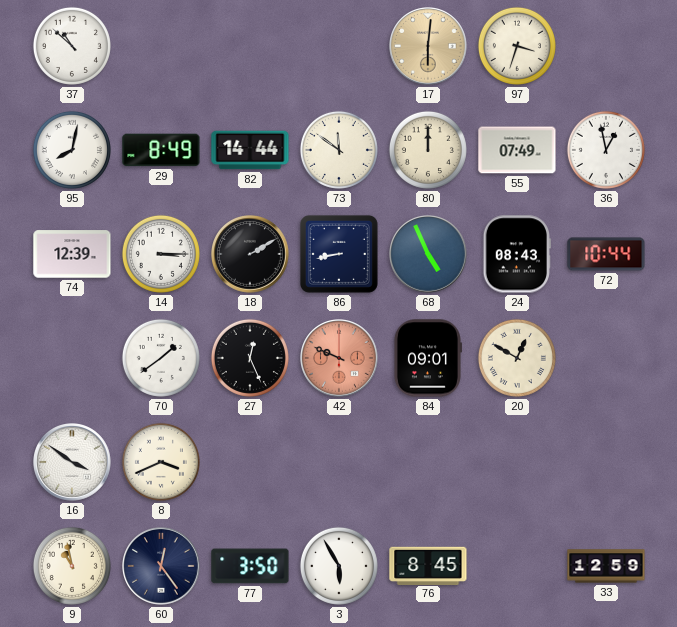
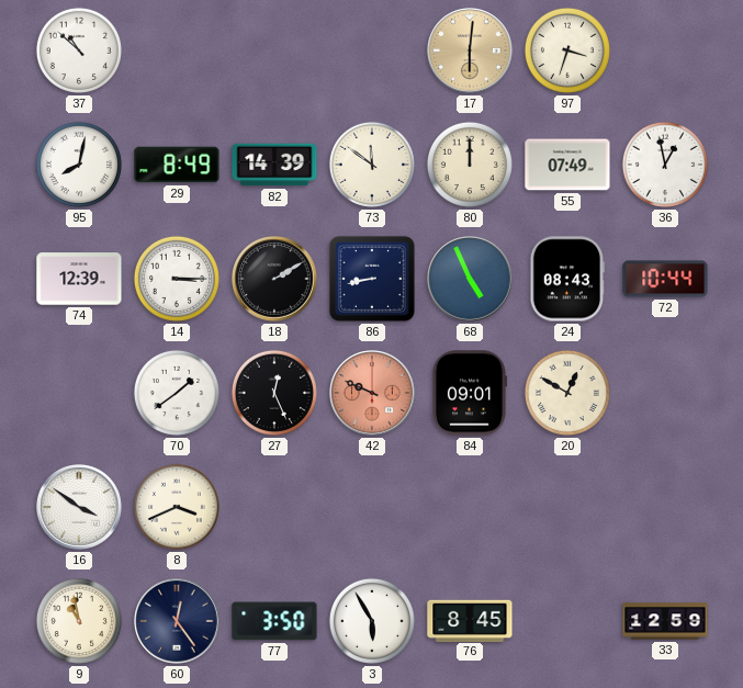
82: 14:44 -> 14:39
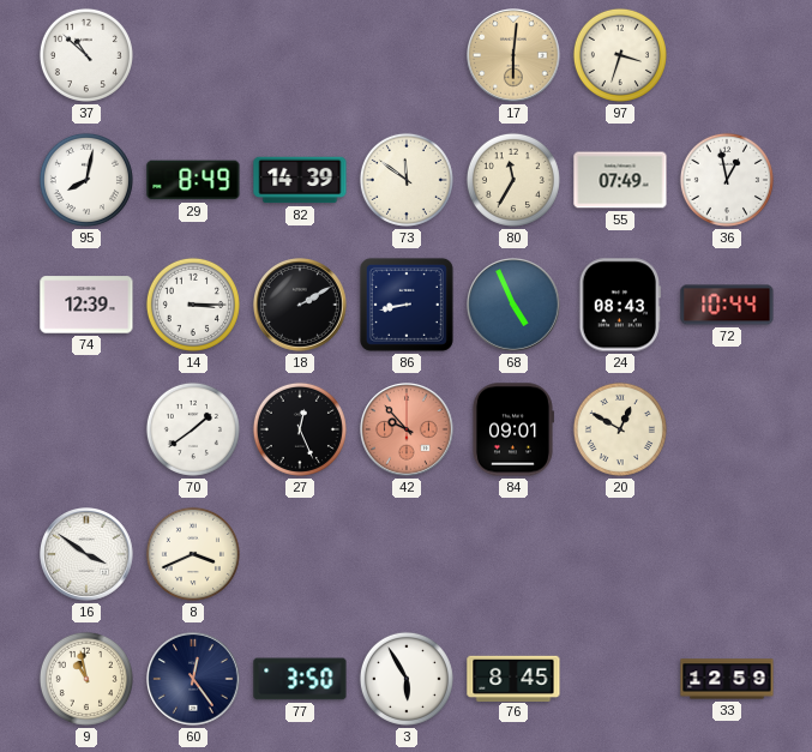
80: 12:00 -> 11:35
42: 9:49 -> 9:53
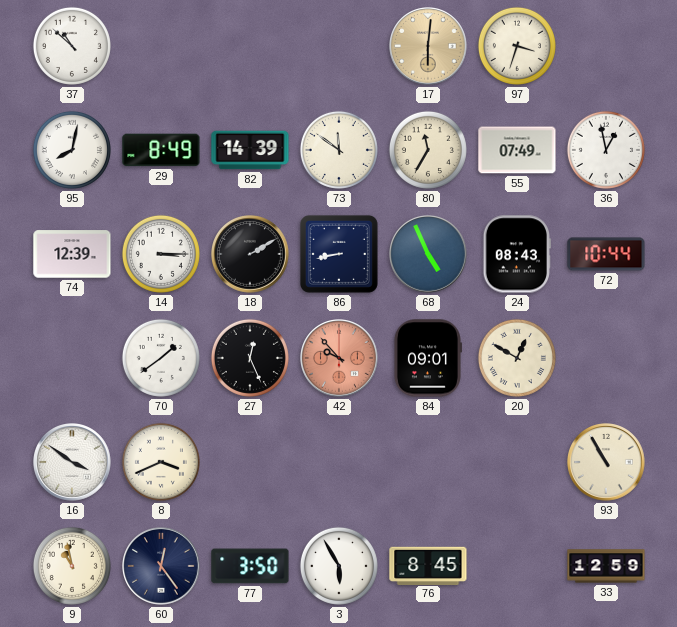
93: none -> 10:55
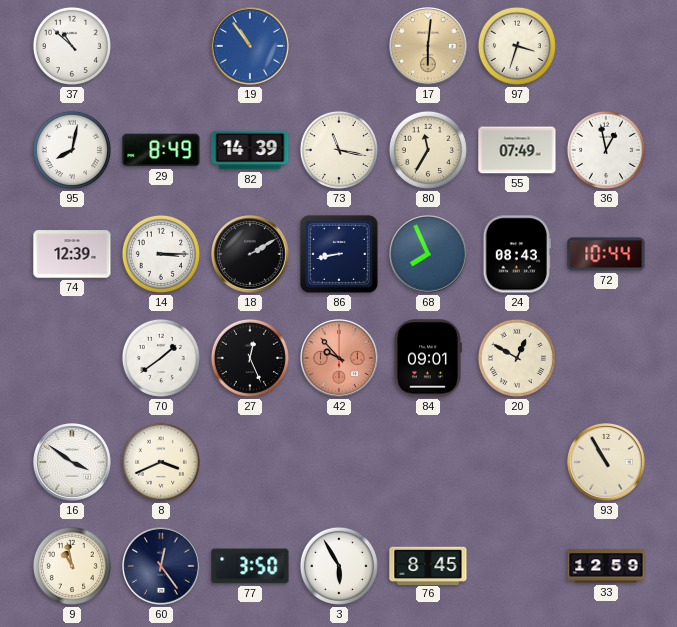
19: none -> 10:54
73: 11:51 -> 11:17
68: 4:56 -> 7:56
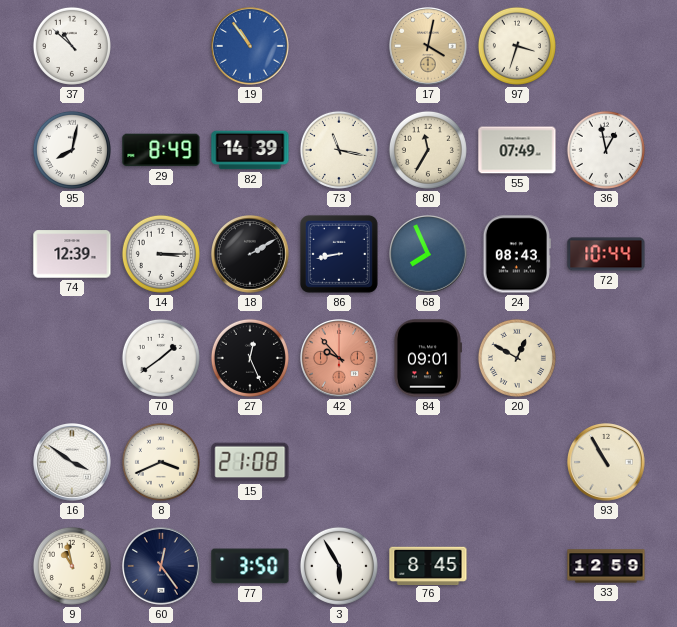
17: 6:01 -> 4:02
15: none -> 21:08
